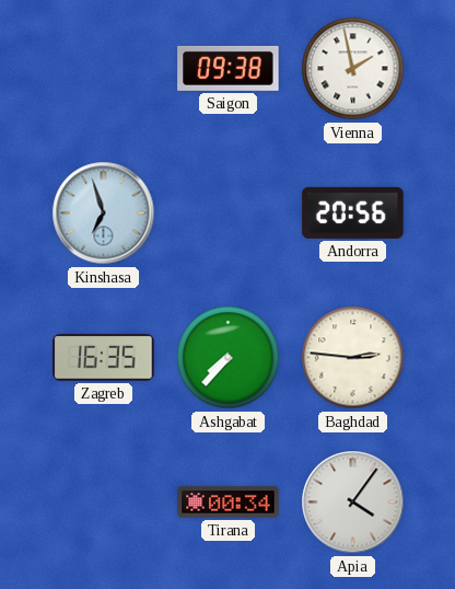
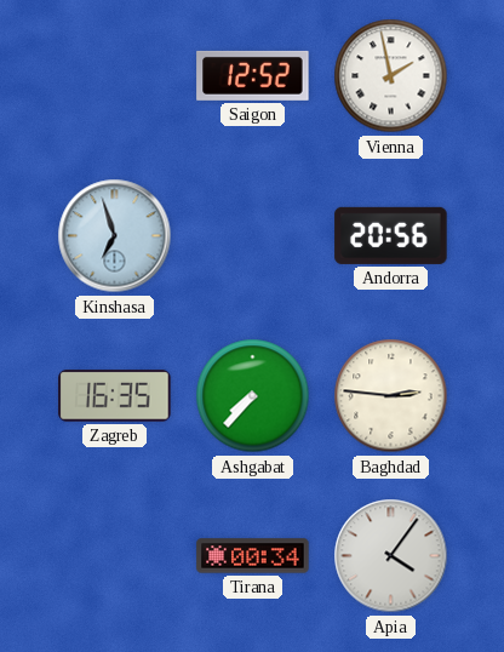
Saigon: 09:38 -> 12:52
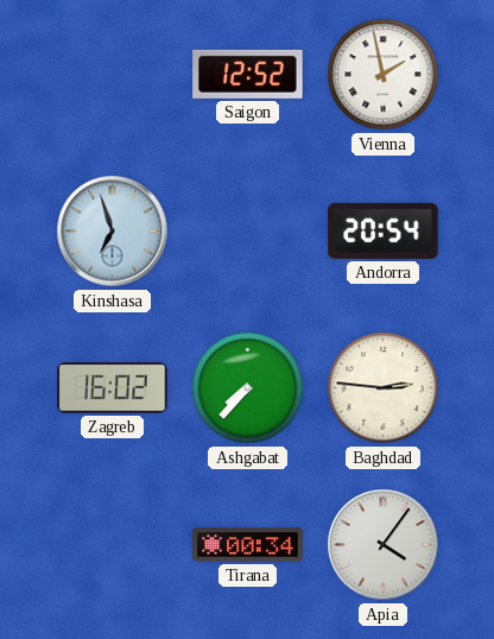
Andorra: 20:56 -> 20:54
Zagreb: 16:35 -> 16:02
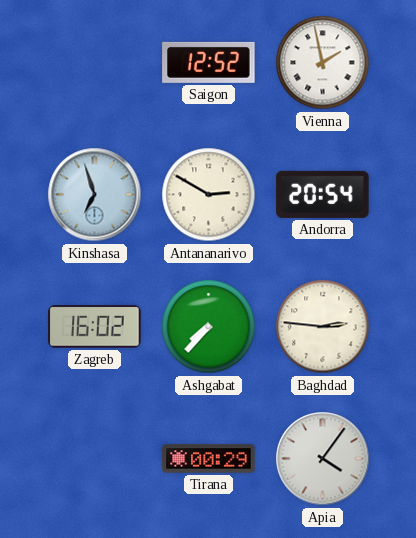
Antananarivo: none -> 2:50
Tirana: 00:34 -> 00:29
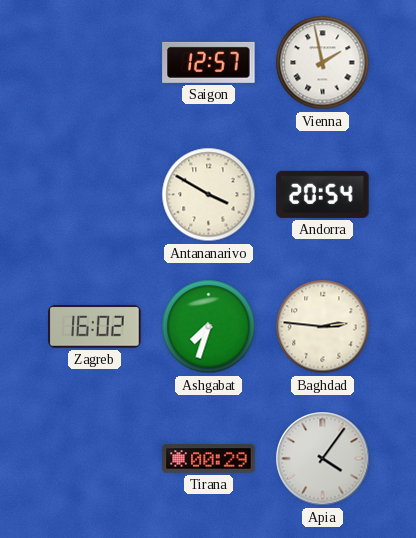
Saigon: 12:52 -> 12:57
Kinshasa: 6:57 -> none
Antananarivo: 2:50 -> 3:50
Ashgabat: 7:37 -> 7:33
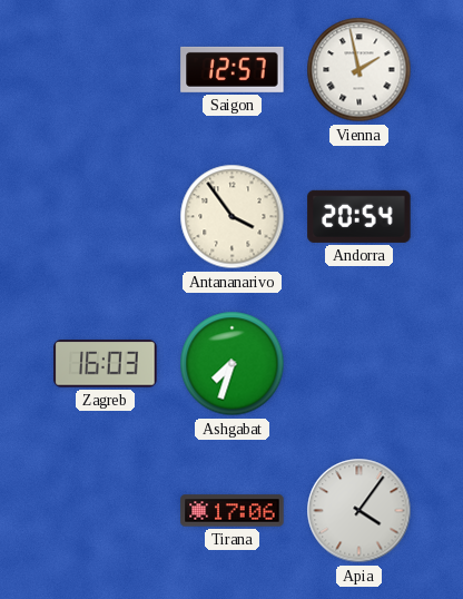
Antananarivo: 3:50 -> 3:54
Zagreb: 16:02 -> 16:03
Baghdad: 2:46 -> none
Tirana: 00:29 -> 17:06
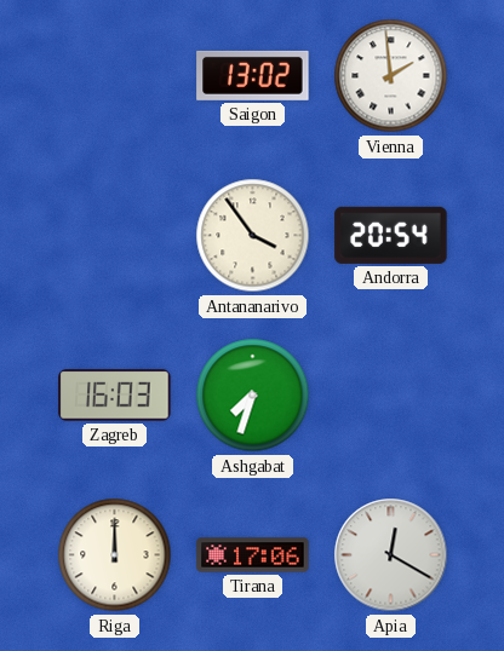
Saigon: 12:57 -> 13:02
Vienna: 1:58 -> 1:59
Riga: none -> 12:00
Apia: 4:06 -> 12:20
